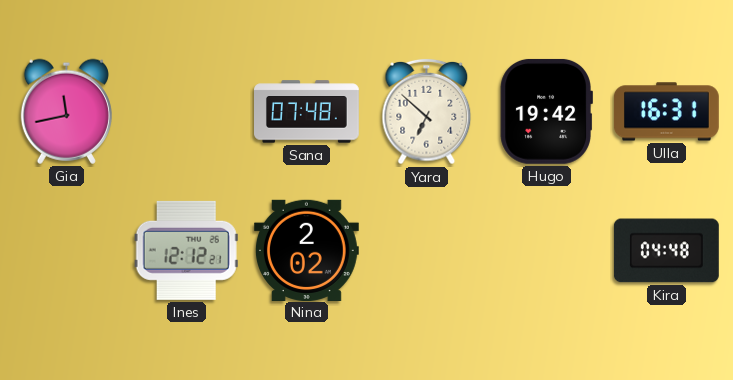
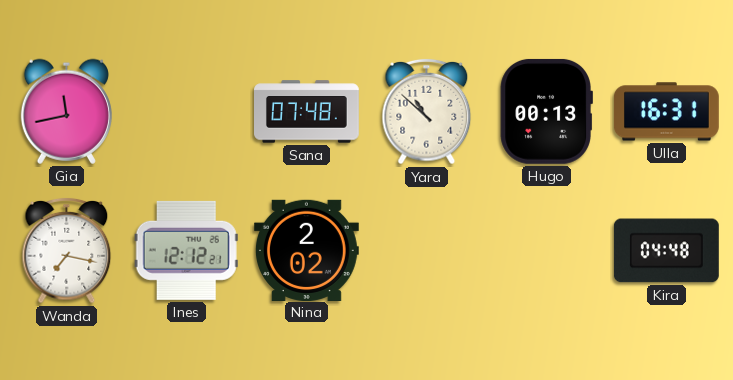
Yara: 6:52 -> 10:52
Hugo: 19:42 -> 00:13
Wanda: none -> 7:17
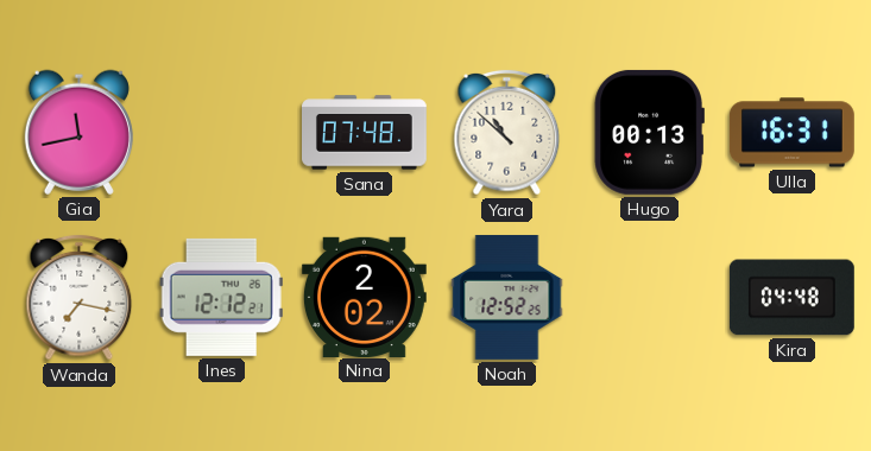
Noah: none -> 12:52
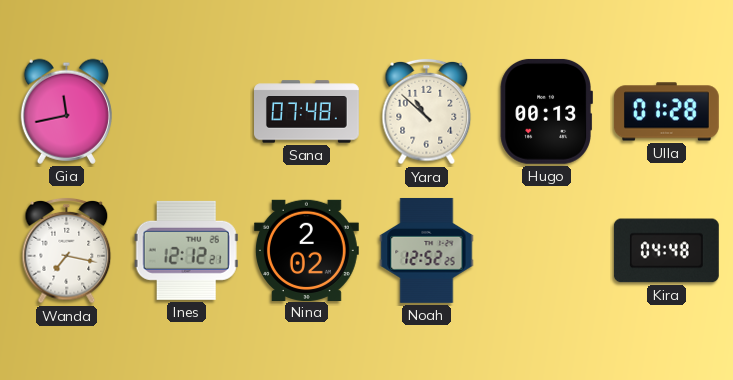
Ulla: 16:31 -> 01:28
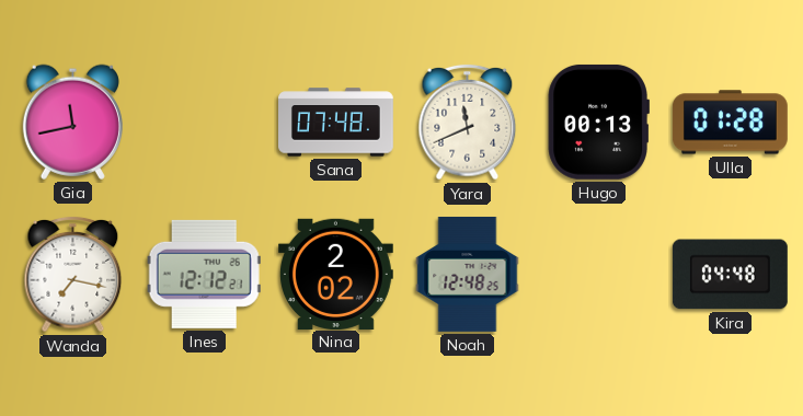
Yara: 10:52 -> 11:41
Noah: 12:52 -> 12:48
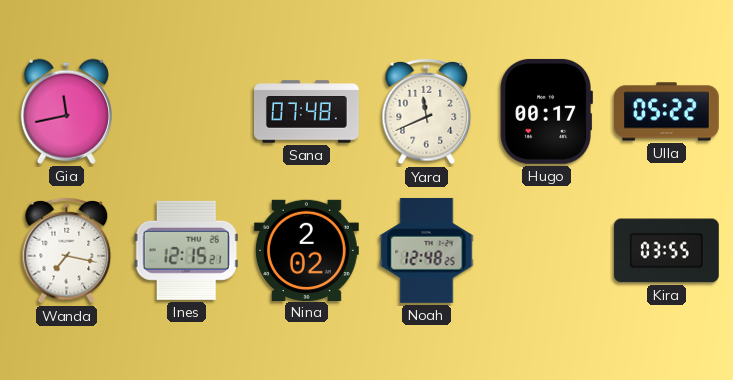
Hugo: 00:13 -> 00:17
Ulla: 01:28 -> 05:22
Ines: 12:12 -> 12:15
Kira: 04:48 -> 03:55
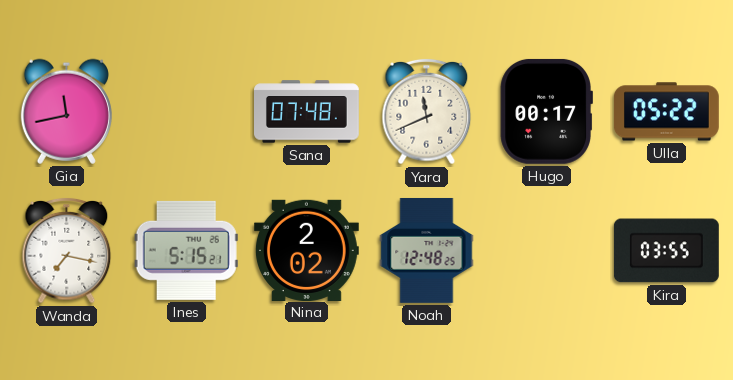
Ines: 12:15 -> 5:15
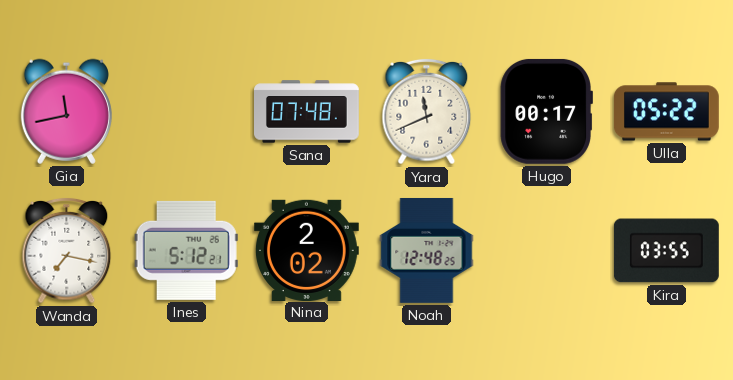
Ines: 5:15 -> 5:12
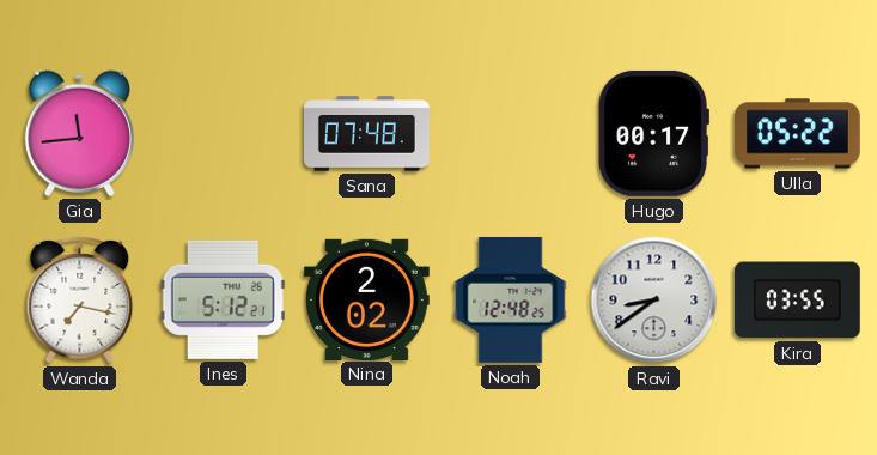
Gia: 11:43 -> 11:44
Yara: 11:41 -> none
Ravi: none -> 8:39
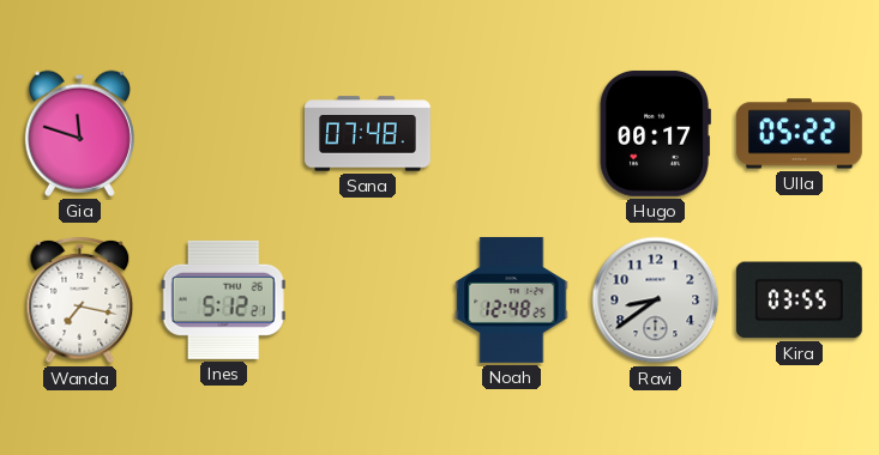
Gia: 11:44 -> 11:48
Nina: 2:02 -> none
